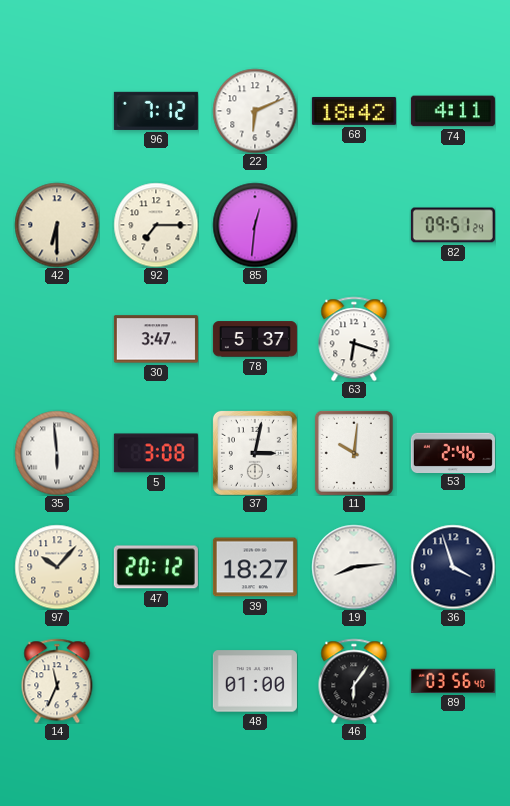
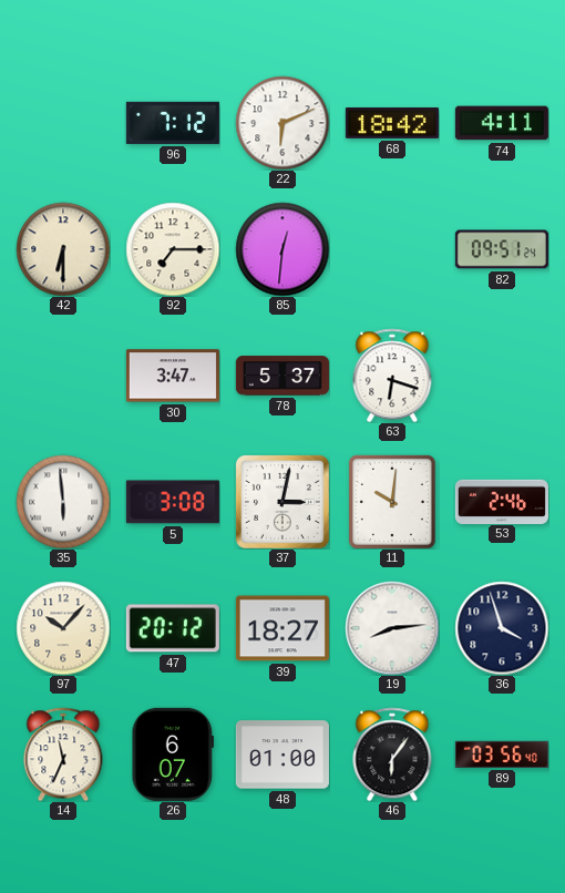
26: none -> 6:07
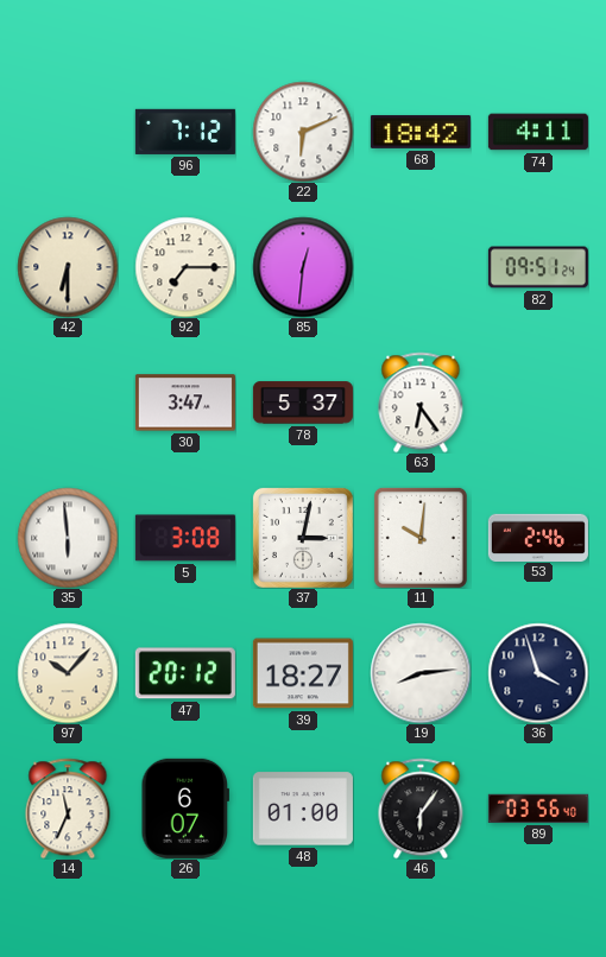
63: 6:18 -> 6:24
